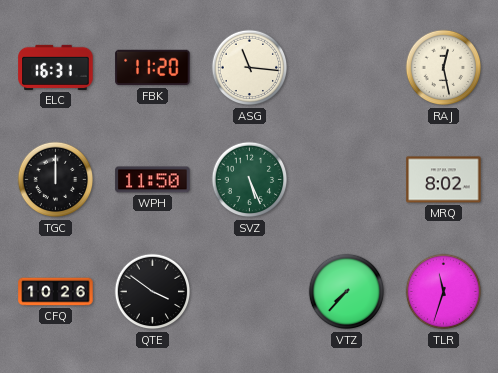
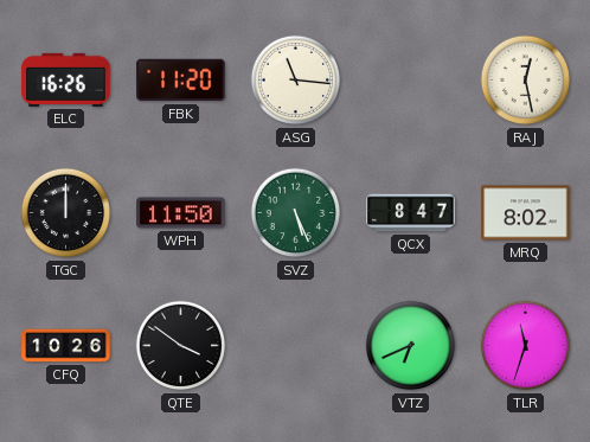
ELC: 16:31 -> 16:26
QCX: none -> 8:47
VTZ: 7:37 -> 6:41
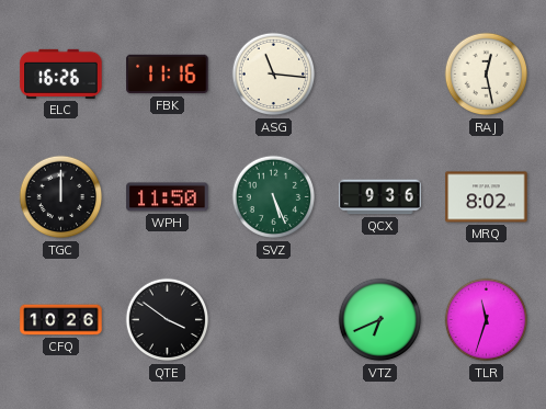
FBK: 11:20 -> 11:16
QCX: 8:47 -> 9:36
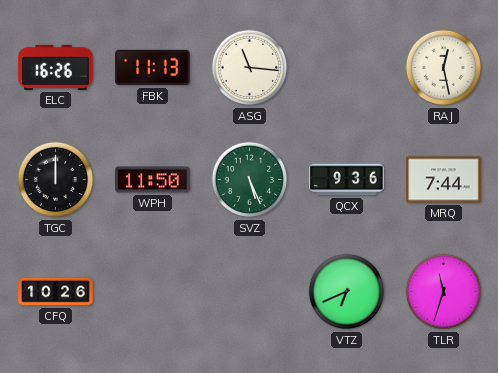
FBK: 11:16 -> 11:13
MRQ: 8:02 -> 7:44
QTE: 3:51 -> none
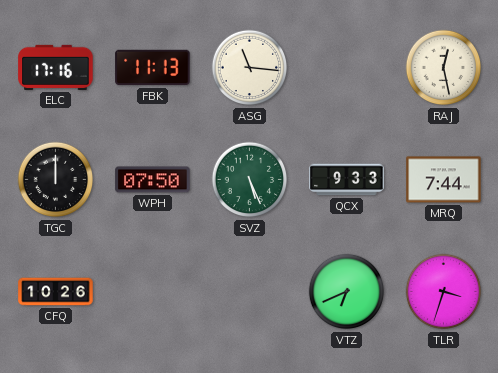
ELC: 16:26 -> 17:16
WPH: 11:50 -> 07:50
QCX: 9:36 -> 9:33
TLR: 11:33 -> 3:33
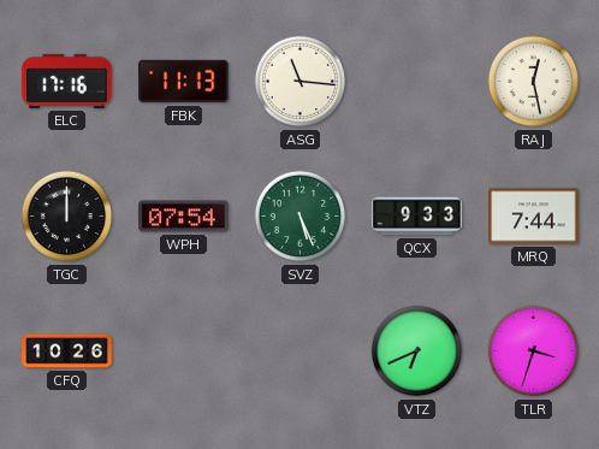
WPH: 07:50 -> 07:54
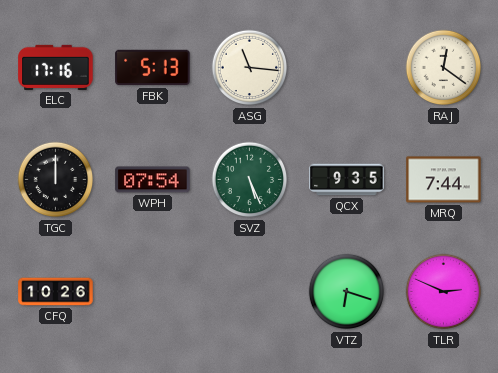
FBK: 11:13 -> 5:13
RAJ: 12:28 -> 12:21
QCX: 9:33 -> 9:35
VTZ: 6:41 -> 6:18
TLR: 3:33 -> 2:49
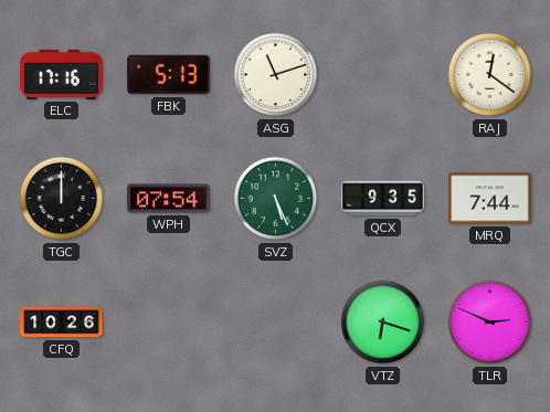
ASG: 11:16 -> 11:12
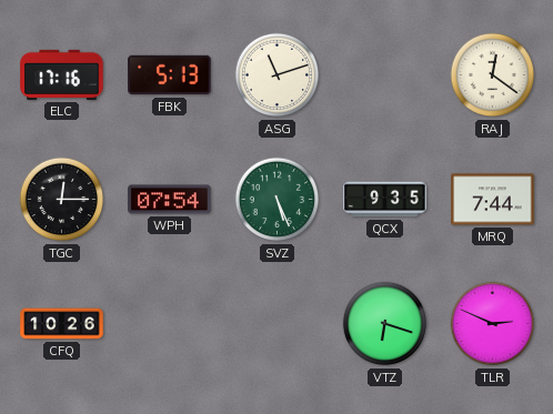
TGC: 12:00 -> 12:15
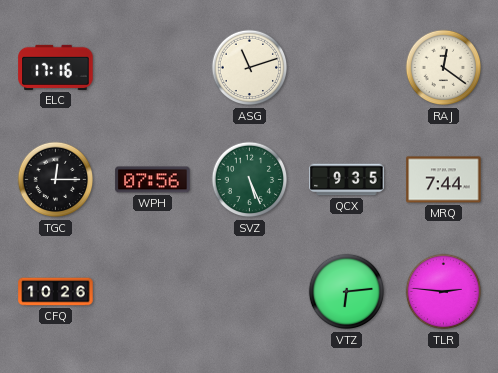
FBK: 5:13 -> none
WPH: 07:54 -> 07:56
VTZ: 6:18 -> 6:14
TLR: 2:49 -> 2:46
